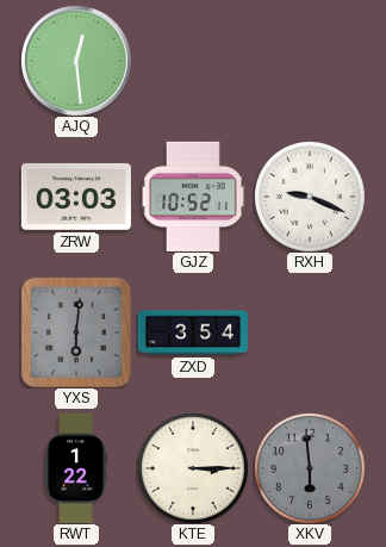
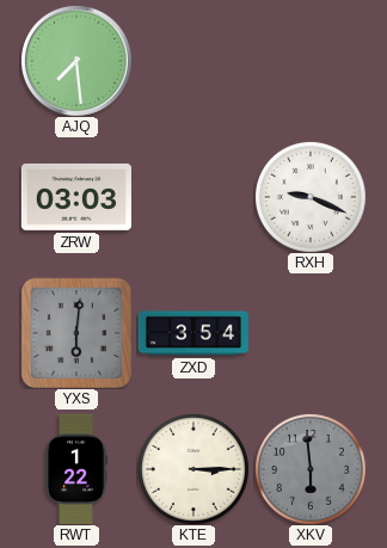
AJQ: 12:29 -> 7:29
GJZ: 10:52 -> none
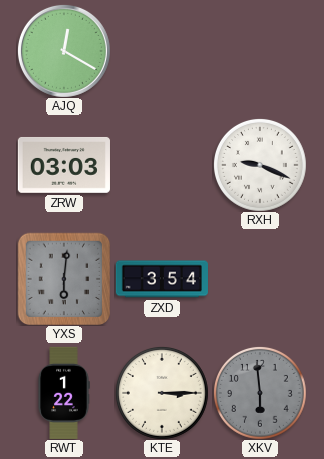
AJQ: 7:29 -> 12:20
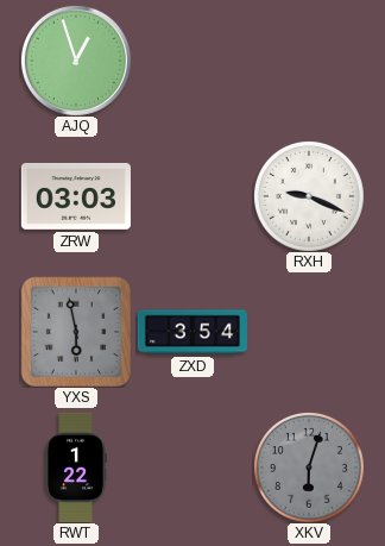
AJQ: 12:20 -> 12:57
YXS: 6:01 -> 5:58
KTE: 3:15 -> none
XKV: 5:59 -> 6:03
